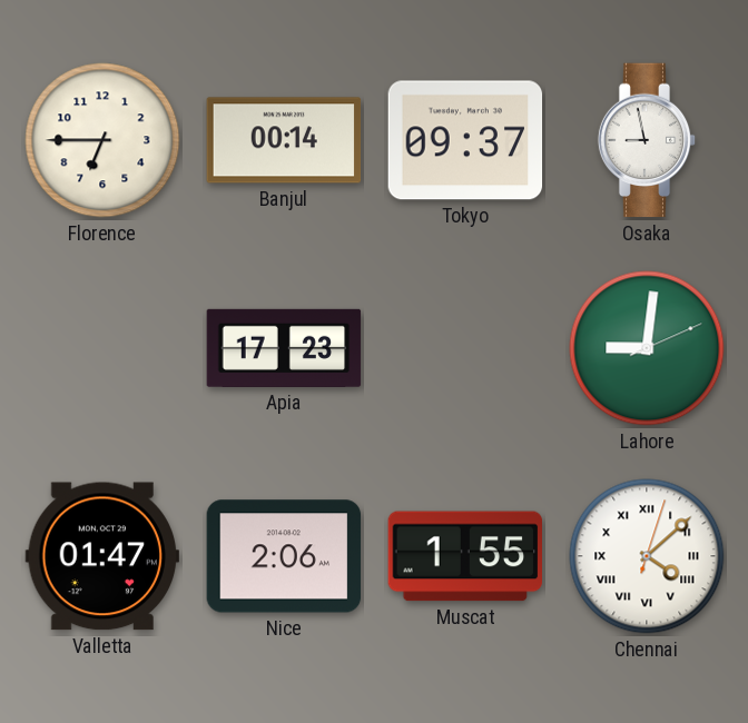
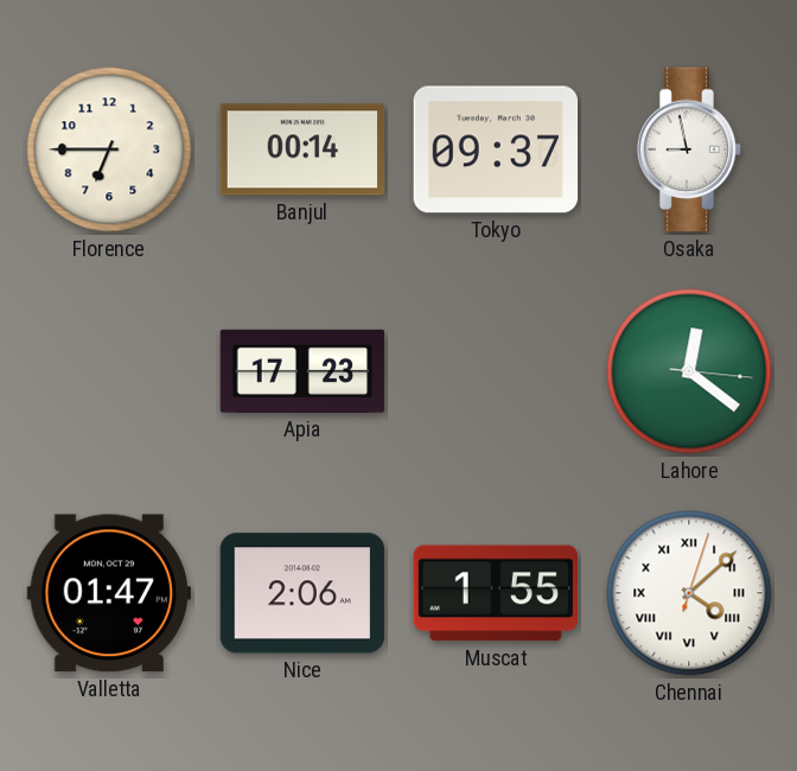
Lahore: 9:01 -> 12:21
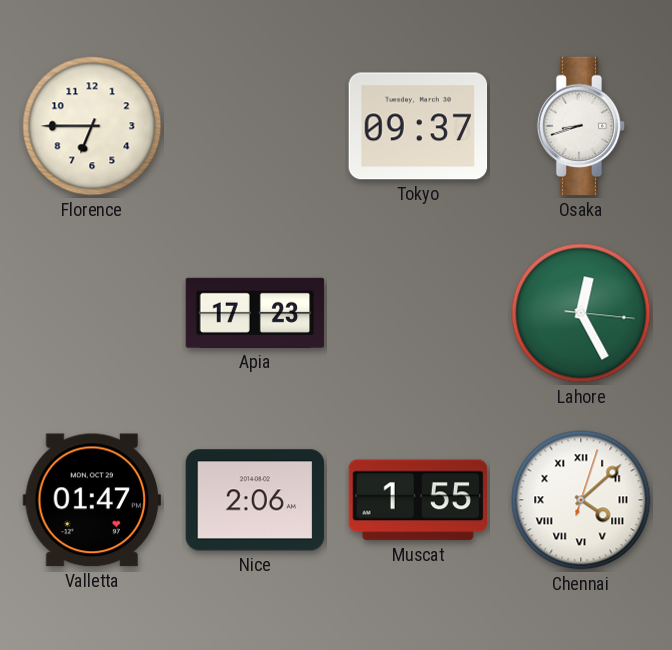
Banjul: 00:14 -> none
Osaka: 8:58 -> 8:42
Lahore: 12:21 -> 12:25
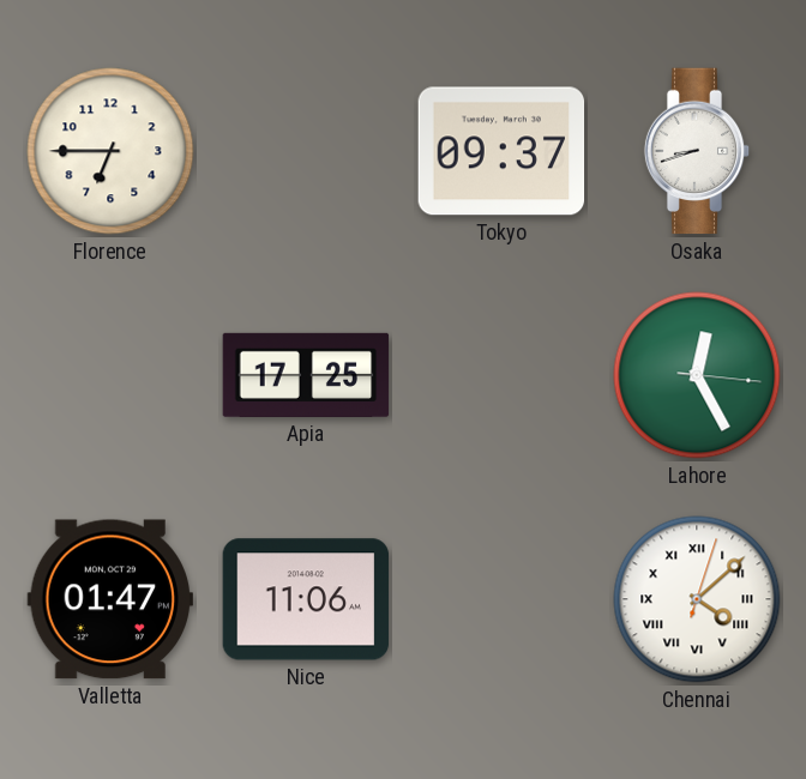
Apia: 17:23 -> 17:25
Nice: 2:06 -> 11:06
Muscat: 1:55 -> none
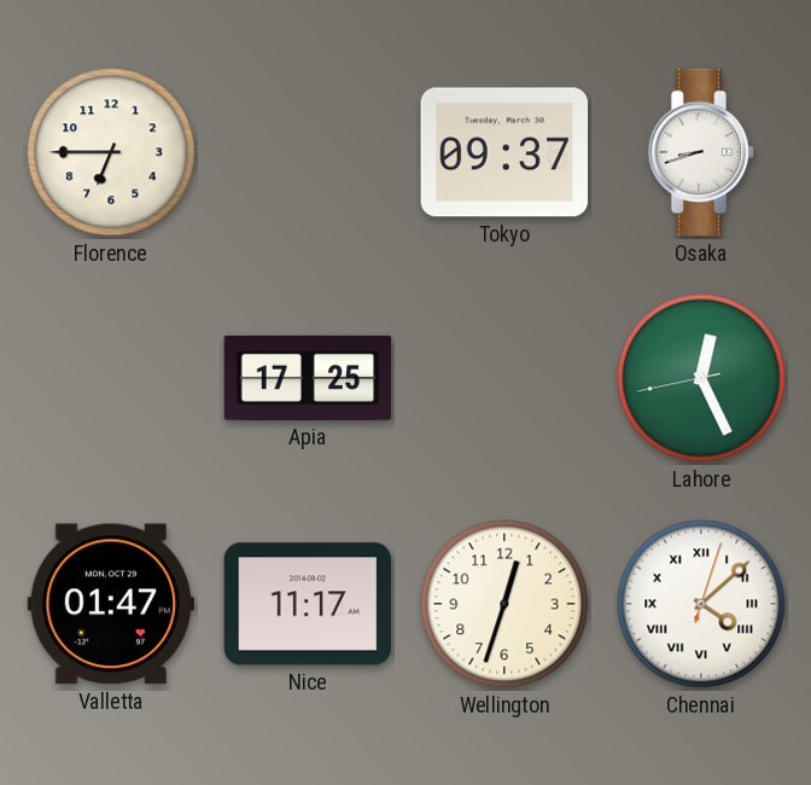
Lahore: 12:25:16 -> 12:25:43
Nice: 11:06 -> 11:17
Wellington: none -> 12:33
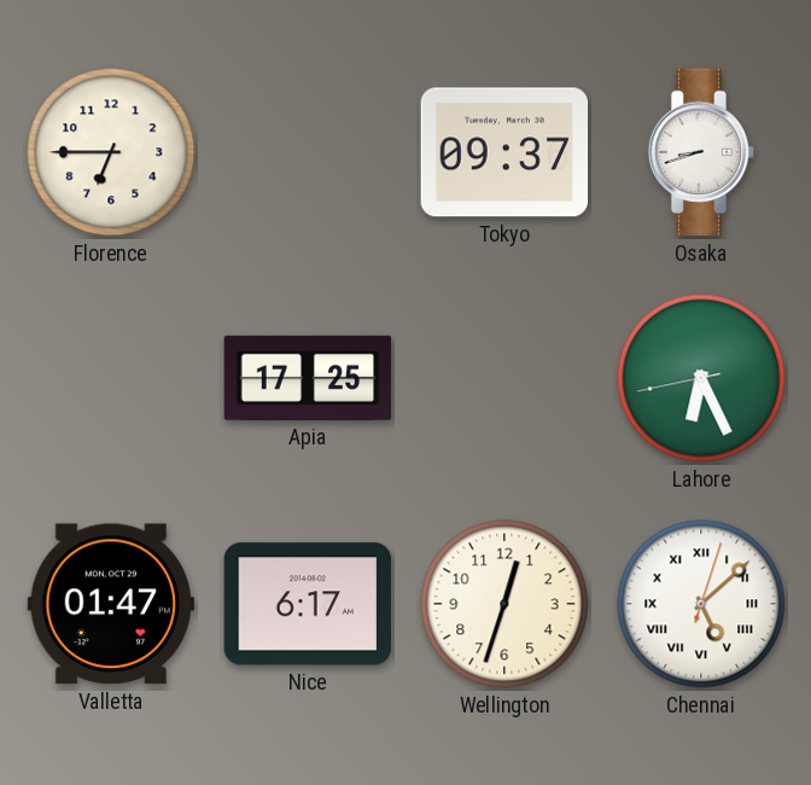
Lahore: 12:25 -> 6:25
Nice: 11:17 -> 6:17
Chennai: 4:08 -> 5:08
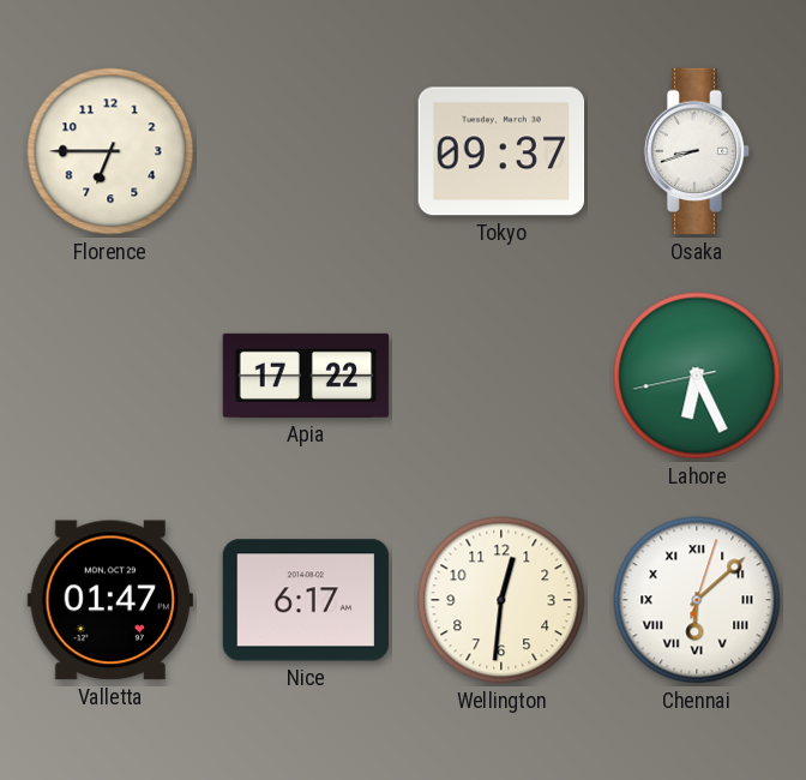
Apia: 17:25 -> 17:22
Wellington: 12:33 -> 12:31
Chennai: 5:08 -> 6:08
